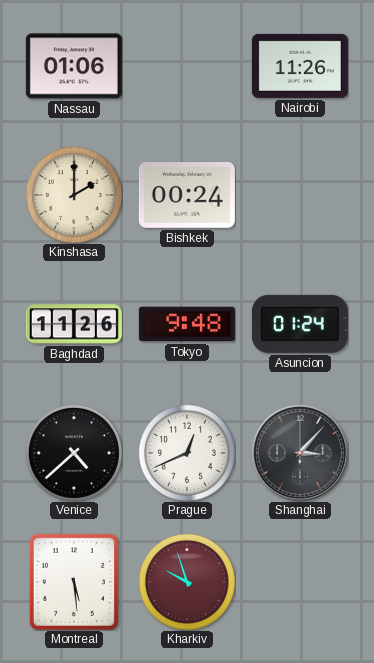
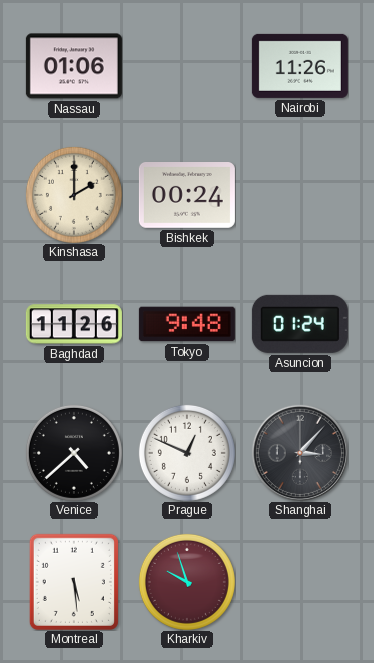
Prague: 12:41 -> 12:49
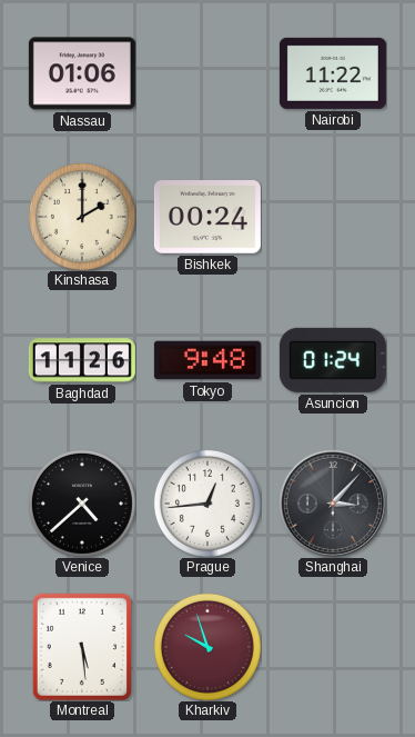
Nairobi: 11:26 -> 11:22
Prague: 12:49 -> 12:44
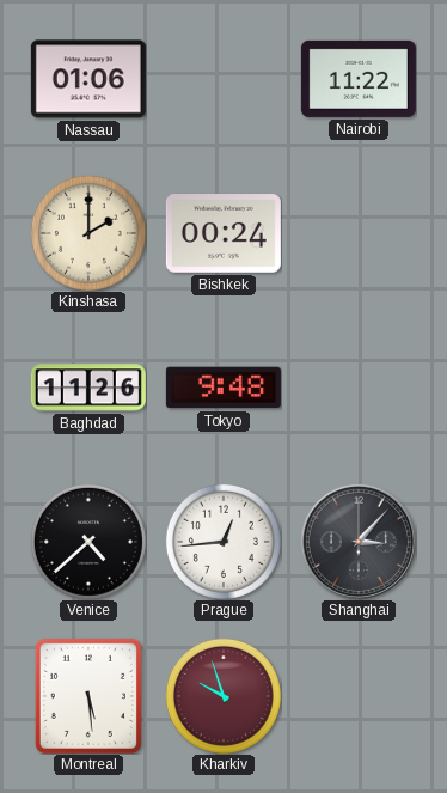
Asuncion: 01:24 -> none
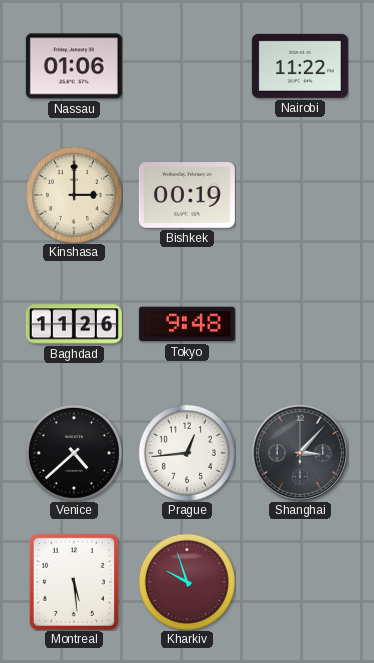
Kinshasa: 2:00 -> 3:00
Bishkek: 00:24 -> 00:19
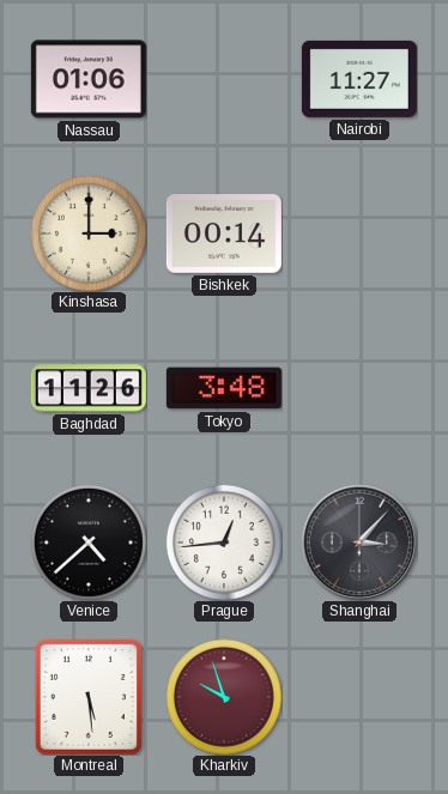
Nairobi: 11:22 -> 11:27
Bishkek: 00:19 -> 00:14
Tokyo: 9:48 -> 3:48
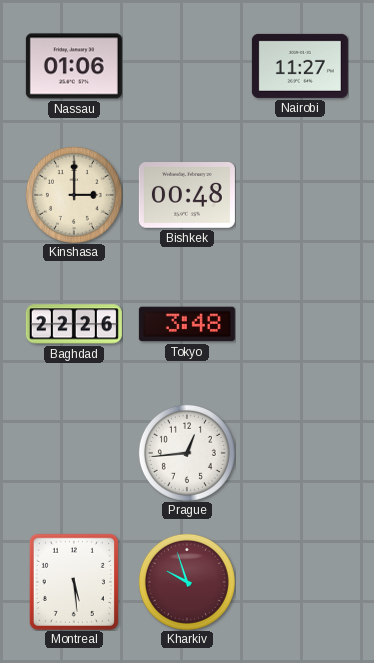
Bishkek: 00:14 -> 00:48
Baghdad: 11:26 -> 22:26
Venice: 4:38 -> none
Shanghai: 3:07 -> none
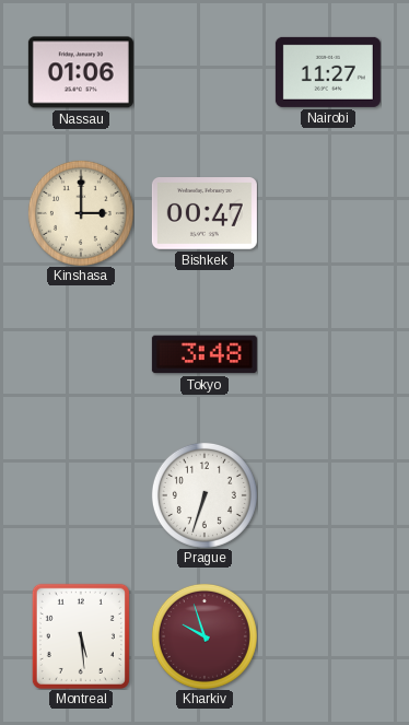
Bishkek: 00:48 -> 00:47
Baghdad: 22:26 -> none
Prague: 12:44 -> 6:33
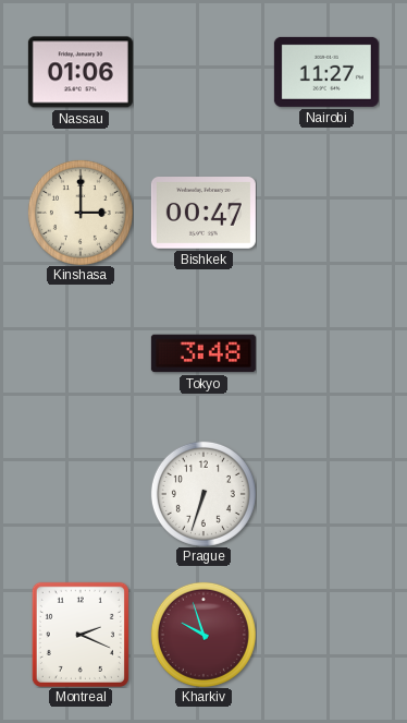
Montreal: 5:29 -> 2:19
